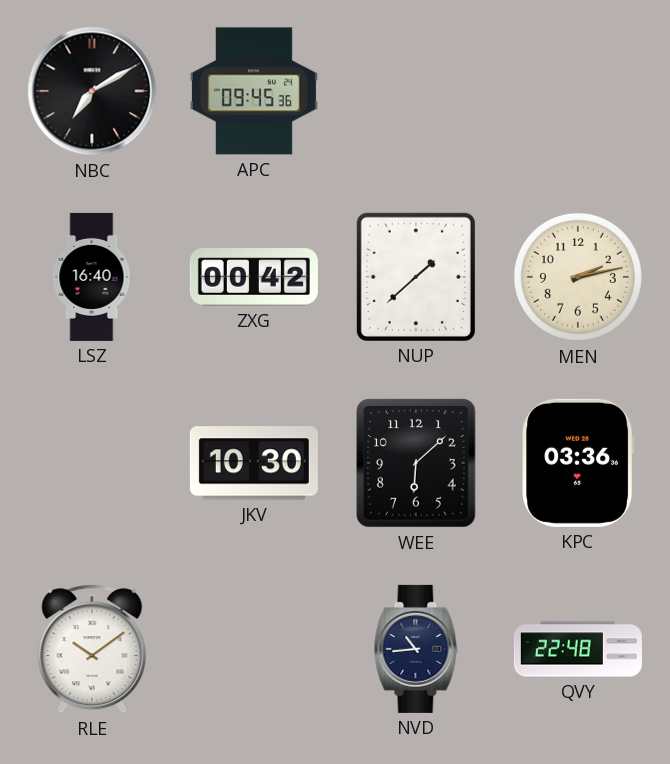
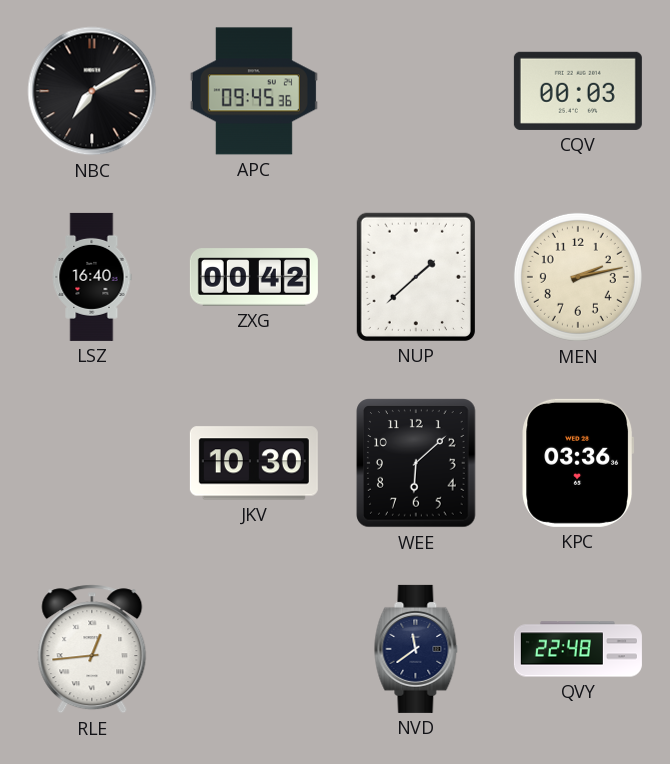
CQV: none -> 00:03
RLE: 10:09 -> 12:44
NVD: 10:44 -> 11:39
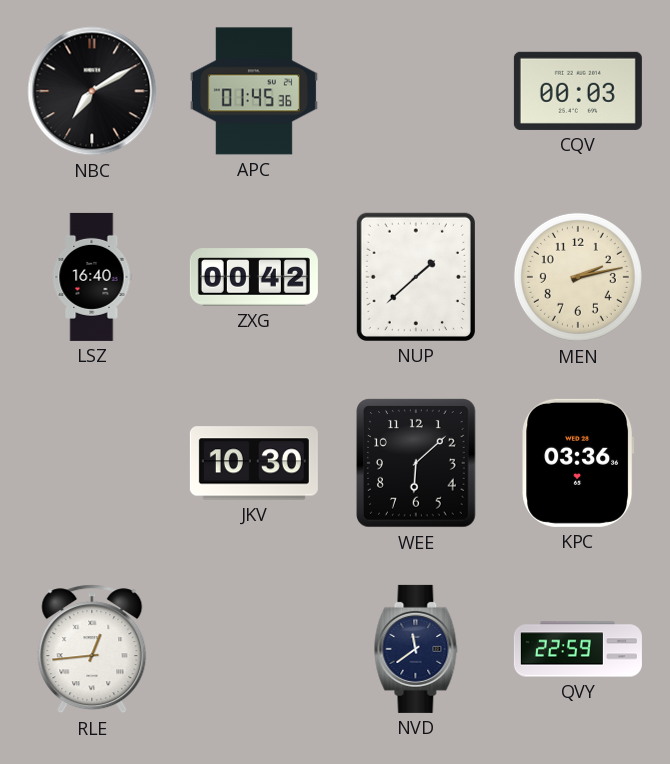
APC: 09:45 -> 01:45
QVY: 22:48 -> 22:59
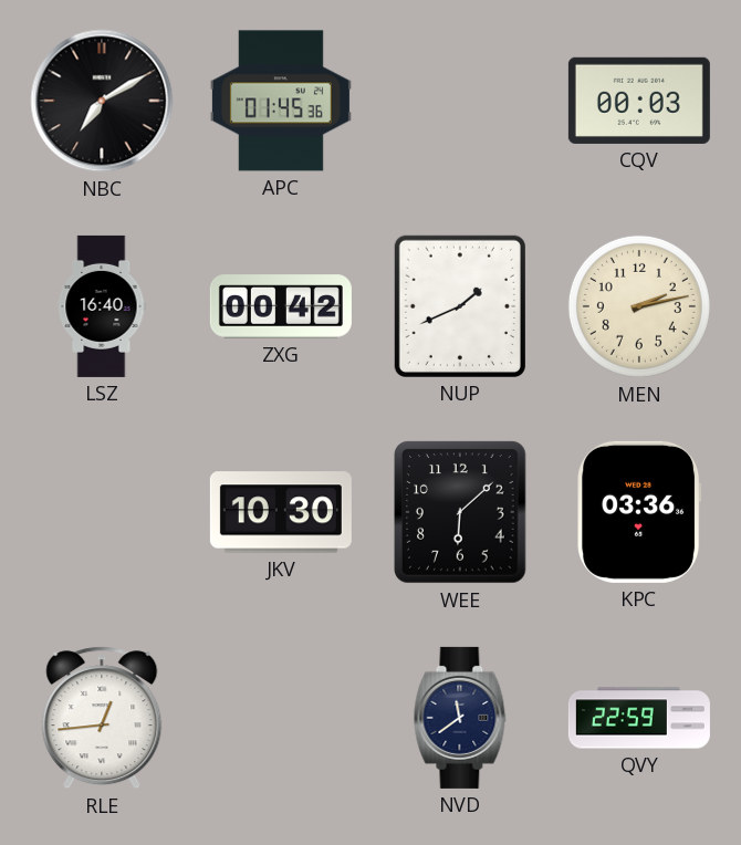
NUP: 1:38 -> 1:41
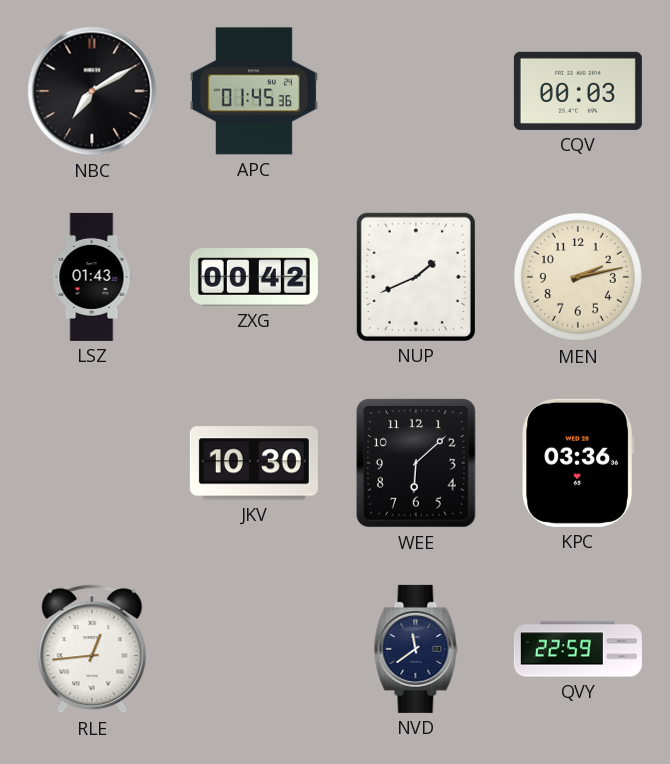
LSZ: 16:40 -> 01:43
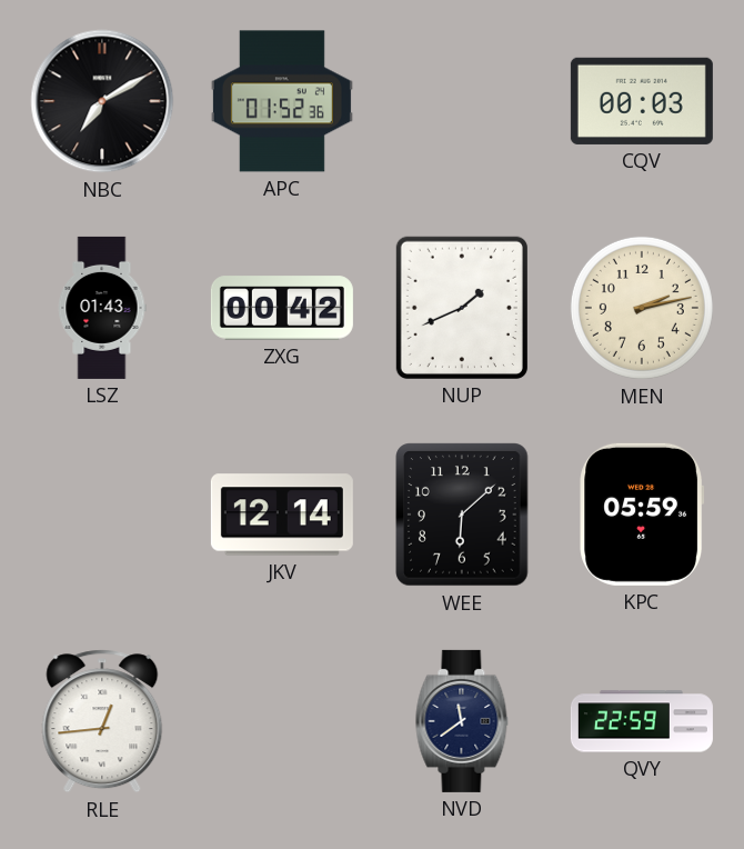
APC: 01:45 -> 01:52
JKV: 10:30 -> 12:14
KPC: 03:36 -> 05:59
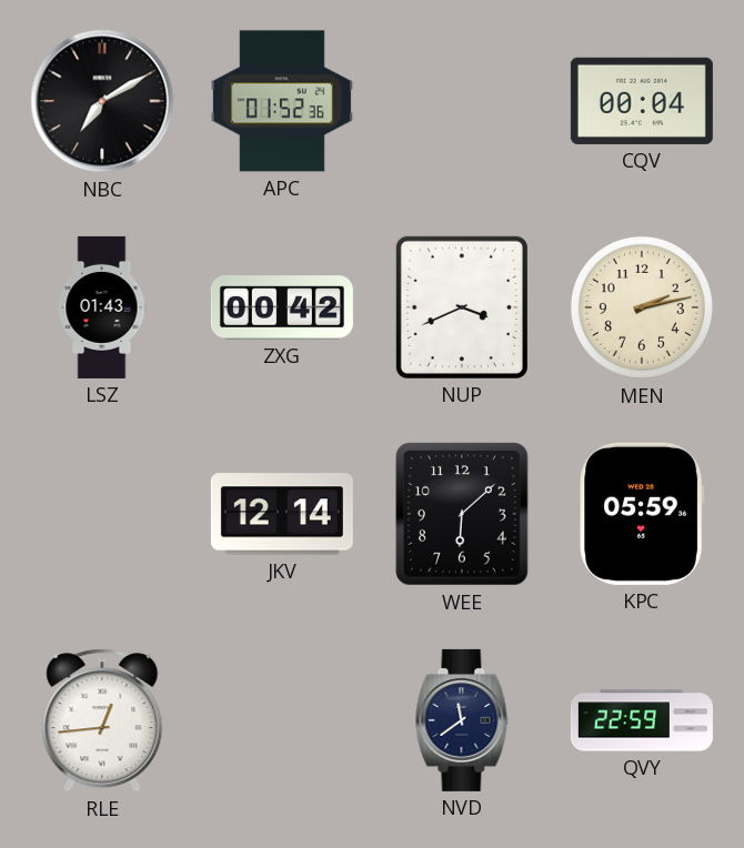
CQV: 00:03 -> 00:04
NUP: 1:41 -> 3:41
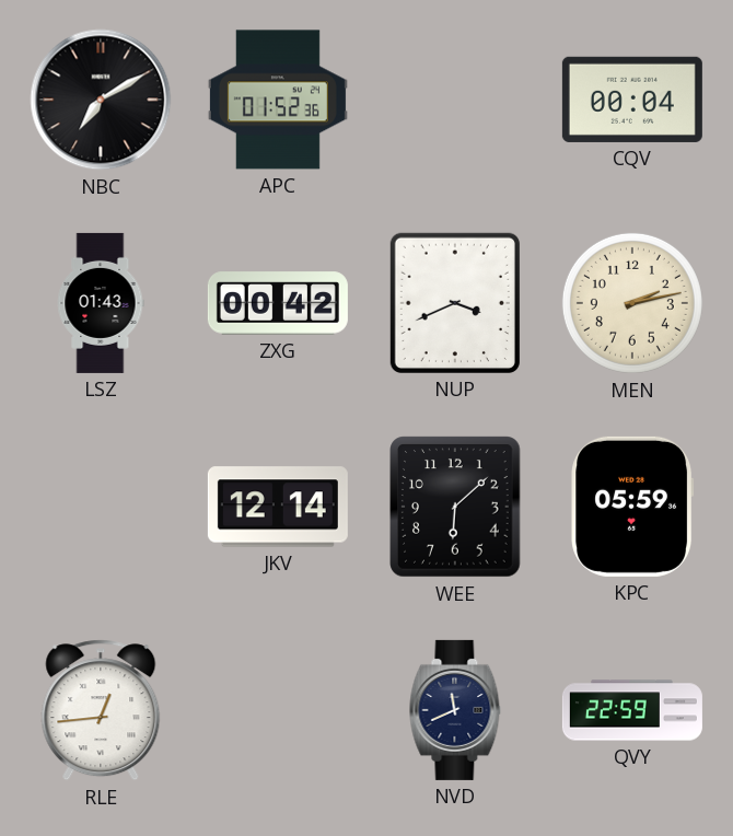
NVD: 11:39 -> 11:41
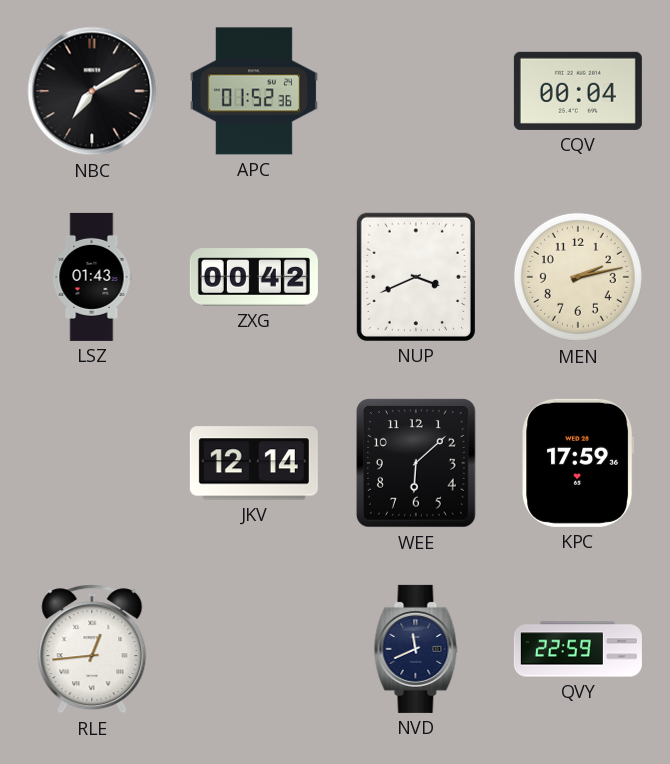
KPC: 05:59 -> 17:59
